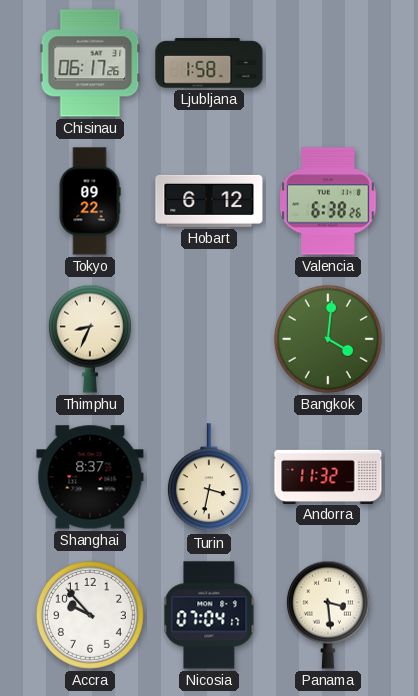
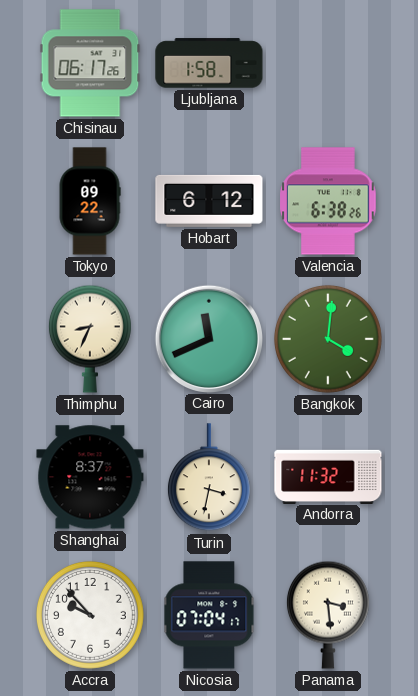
Cairo: none -> 11:41
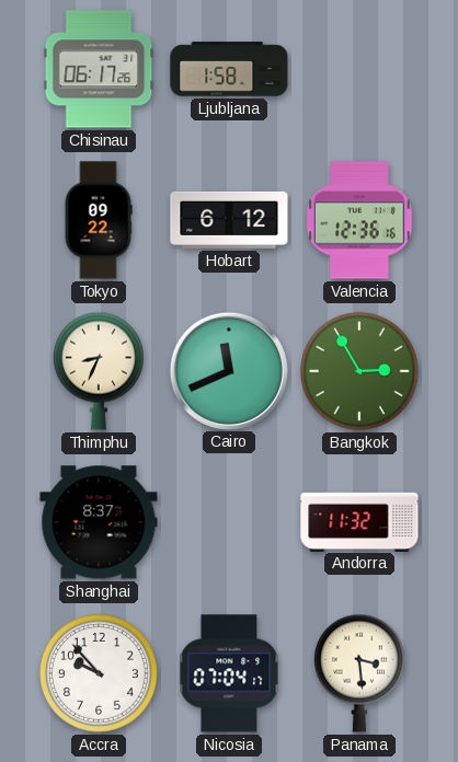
Valencia: 6:38 -> 12:36
Bangkok: 4:01 -> 2:55
Turin: 3:32 -> none
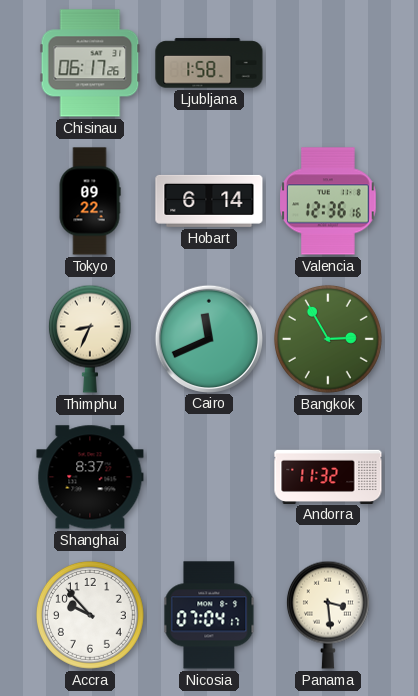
Hobart: 6:12 -> 6:14
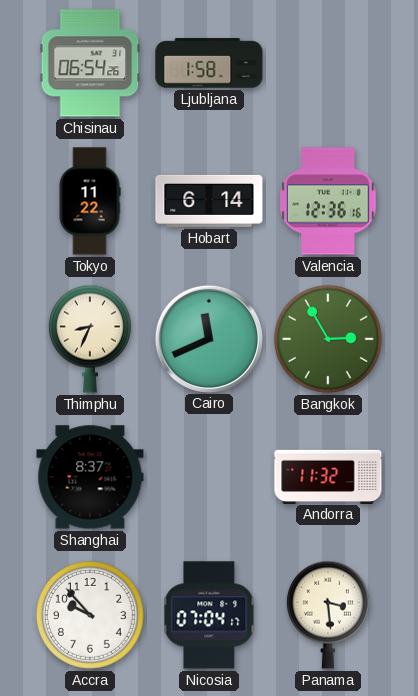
Chisinau: 06:17 -> 06:54
Tokyo: 09:22 -> 11:22
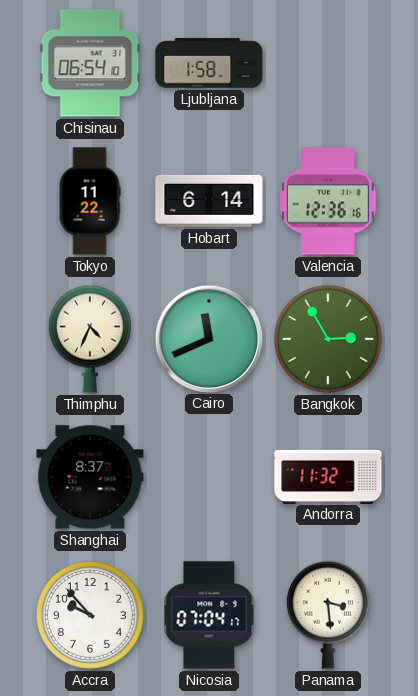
Chisinau: 06:54:26 -> 06:54:10
Thimphu: 8:34 -> 4:34
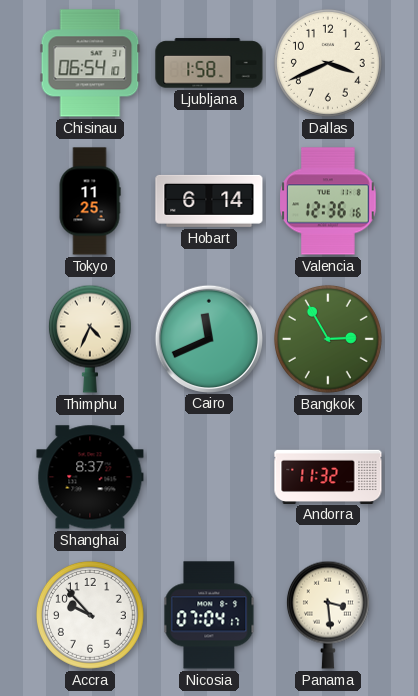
Dallas: none -> 3:41
Tokyo: 11:22 -> 11:25
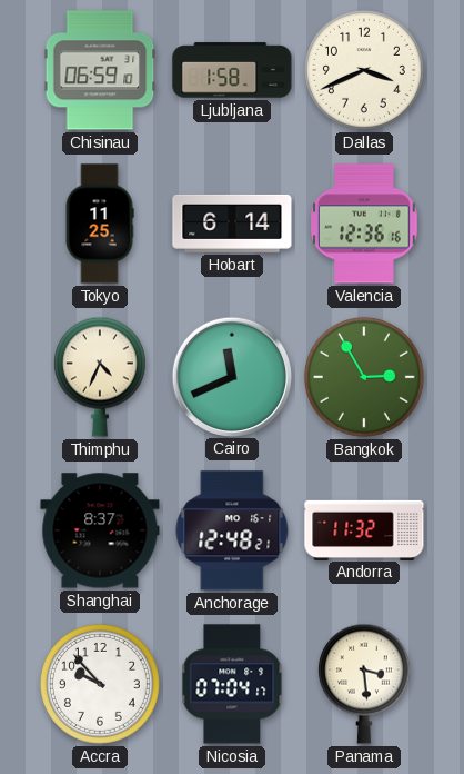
Chisinau: 06:54 -> 06:59
Anchorage: none -> 12:48
